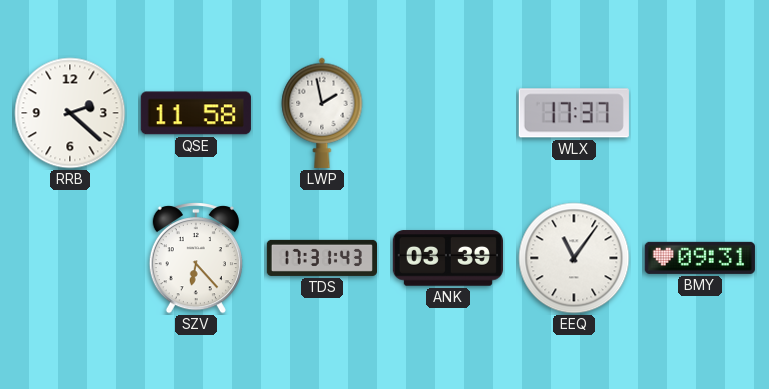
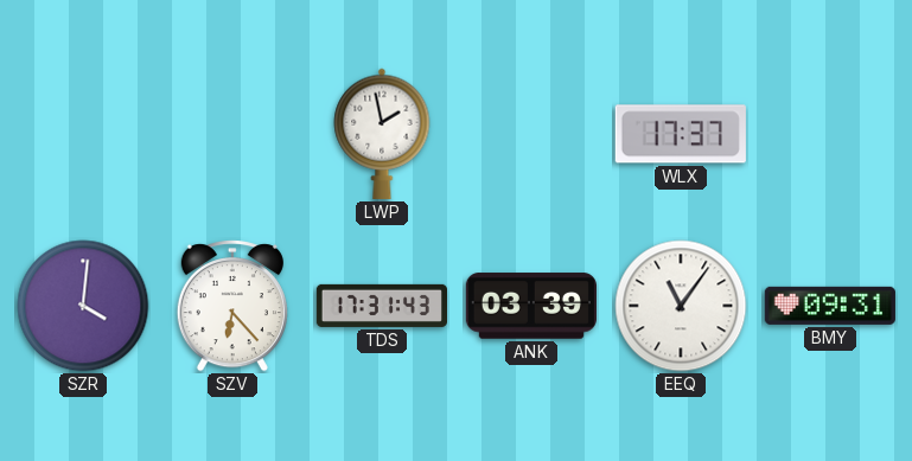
RRB: 2:22 -> none
QSE: 11:58 -> none
SZR: none -> 4:01
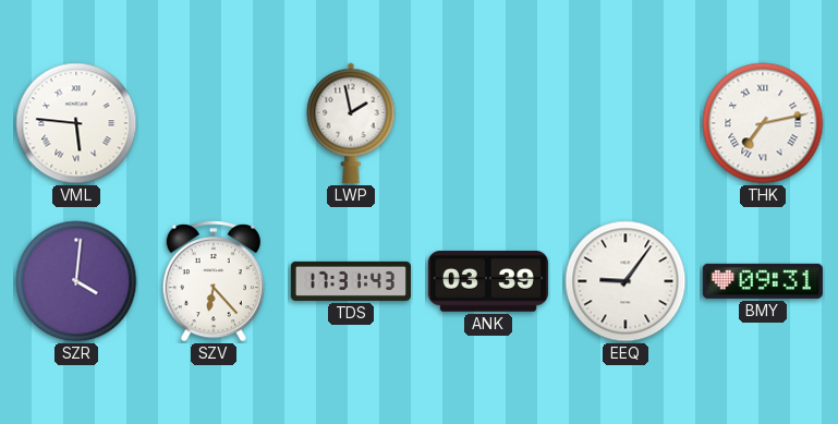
VML: none -> 5:46
WLX: 17:37 -> none
THK: none -> 7:13
EEQ: 11:06 -> 9:06
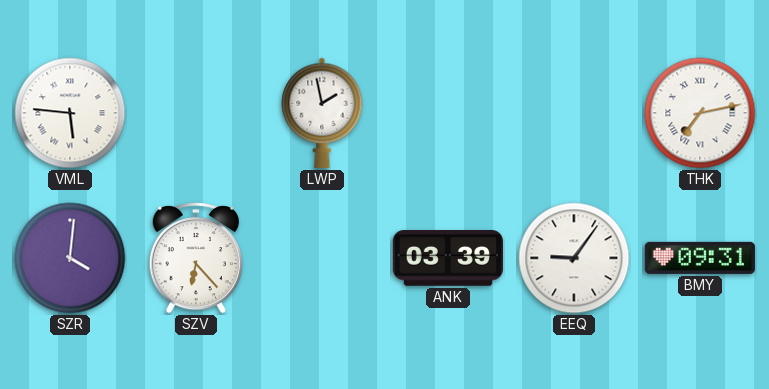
TDS: 17:31 -> none
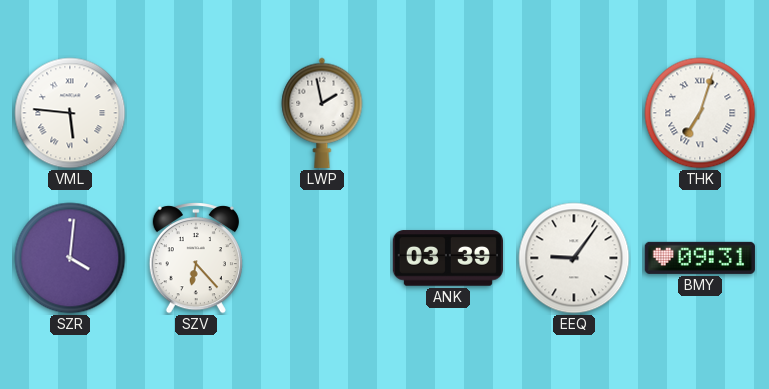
THK: 7:13 -> 7:03
